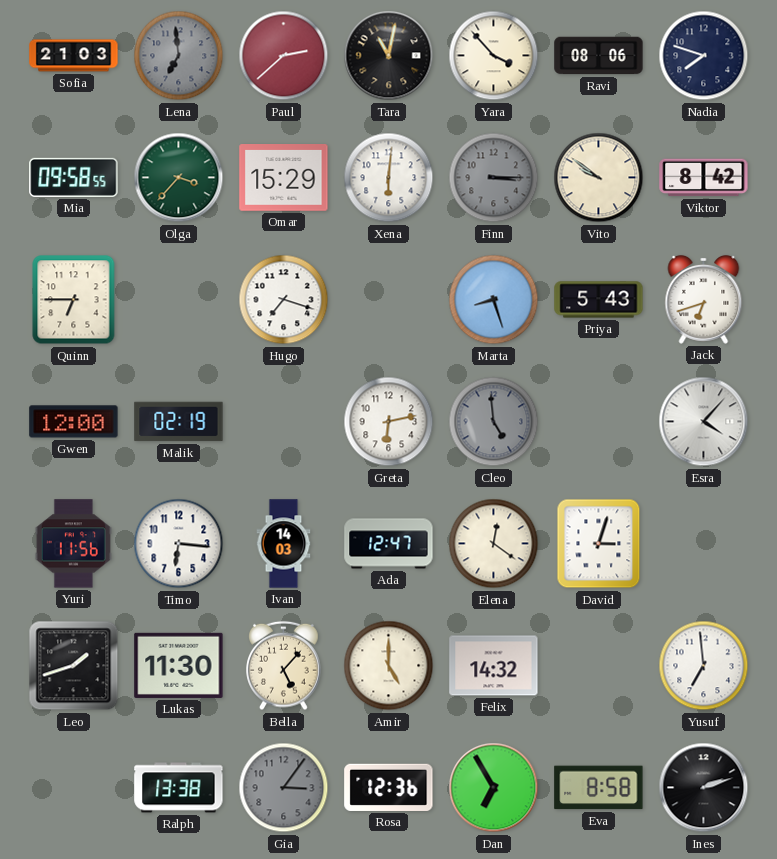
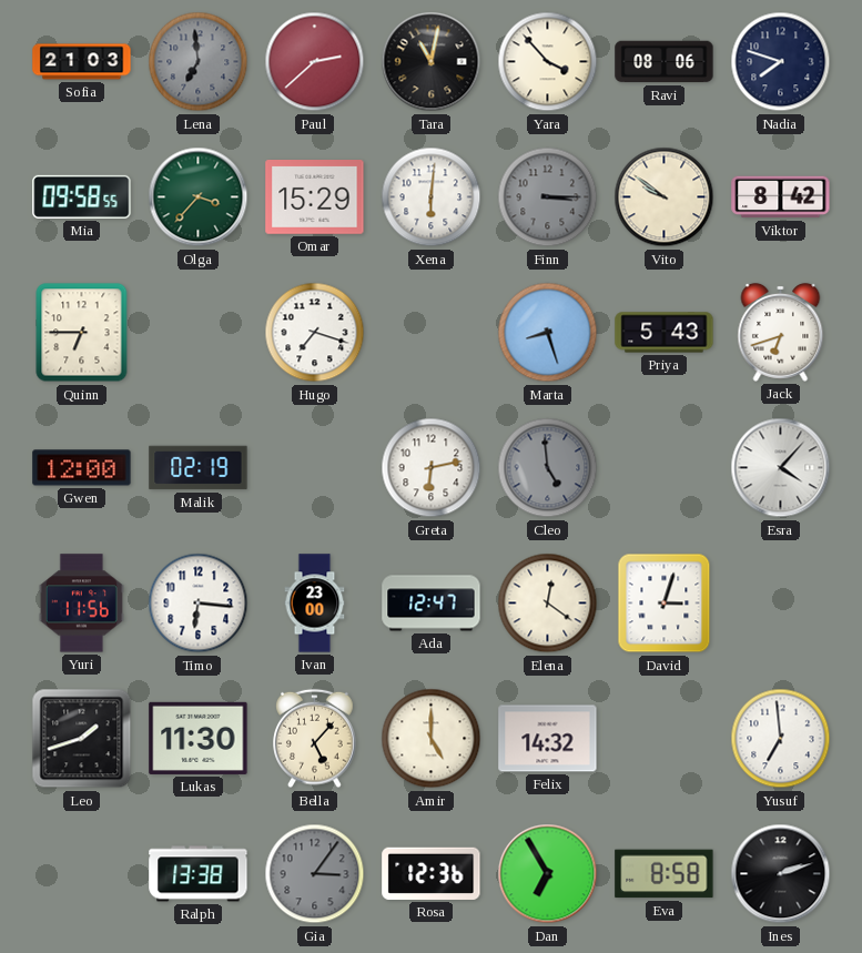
Ivan: 14:03 -> 23:00
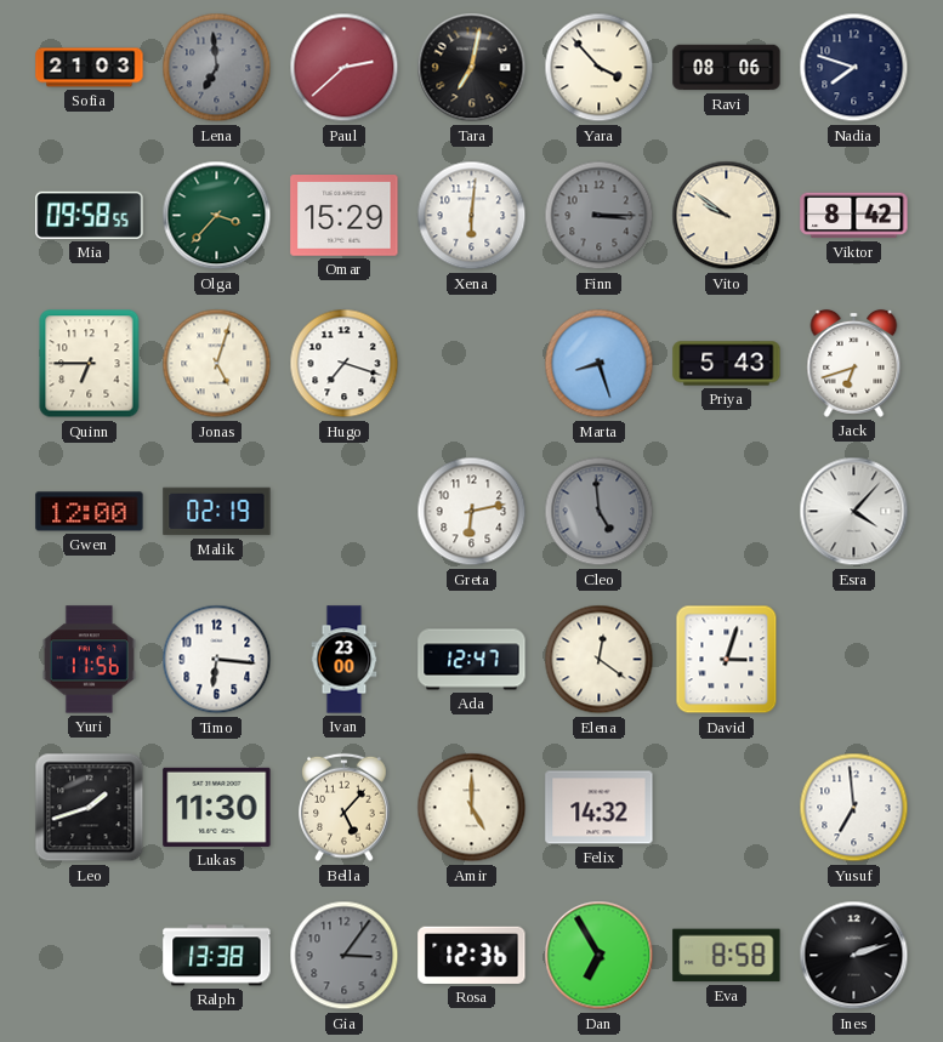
Tara: 11:02 -> 7:02
Jonas: none -> 5:03
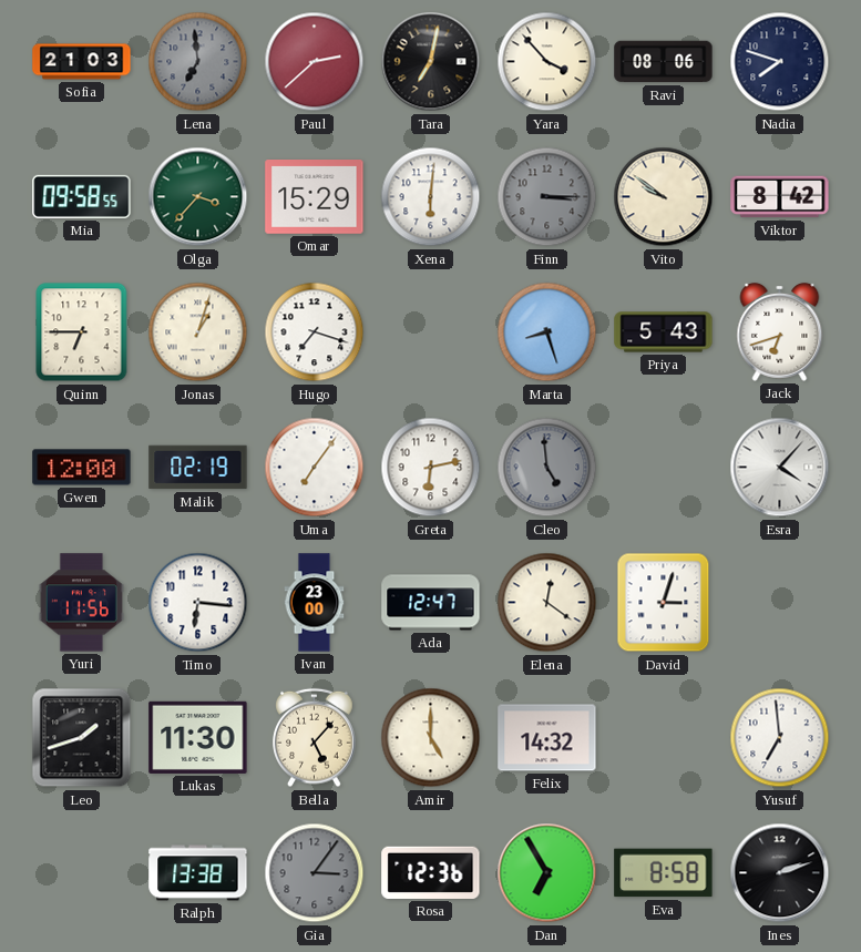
Jonas: 5:03 -> 1:03
Uma: none -> 7:06
